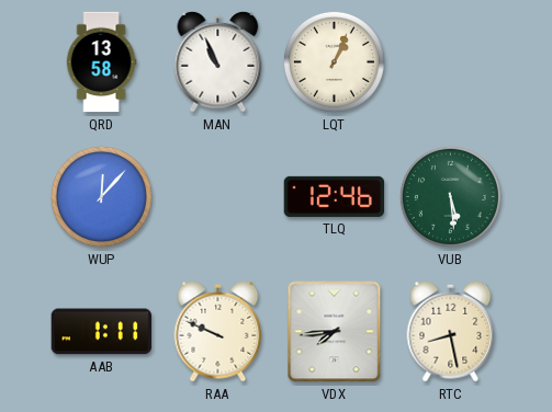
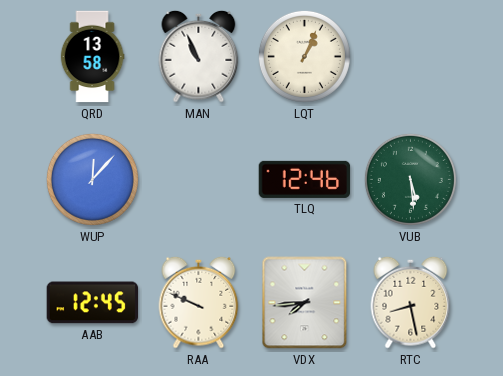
AAB: 1:11 -> 12:45
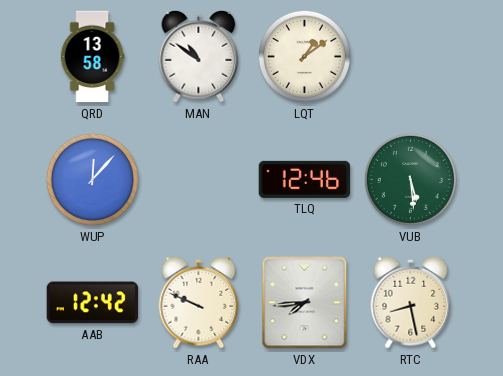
MAN: 10:56 -> 10:51
LQT: 1:04 -> 1:09
AAB: 12:45 -> 12:42
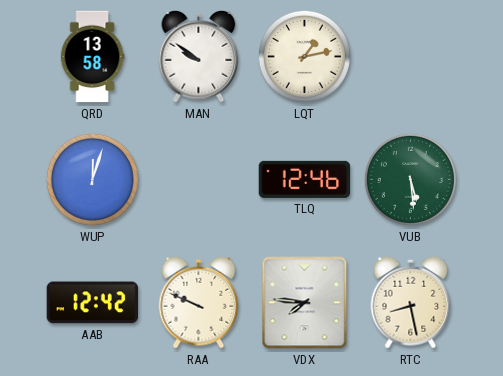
MAN: 10:51 -> 9:51
LQT: 1:09 -> 1:13
WUP: 12:07 -> 12:03
VDX: 7:44 -> 7:46
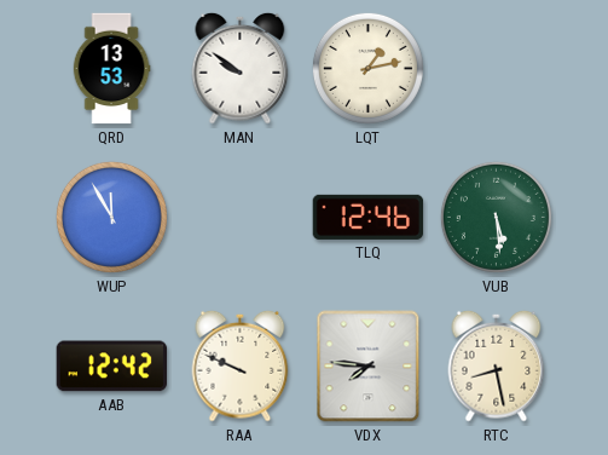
QRD: 13:58 -> 13:53
WUP: 12:03 -> 11:55
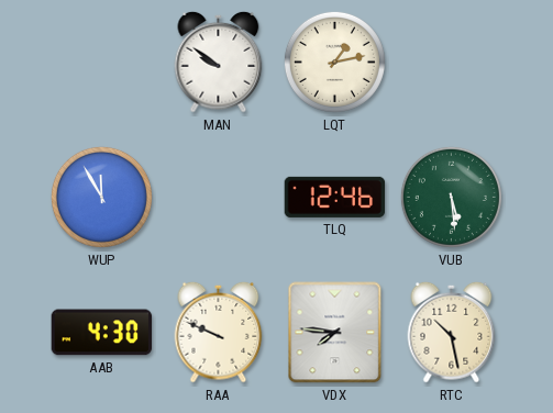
QRD: 13:53 -> none
AAB: 12:42 -> 4:30
RTC: 8:28 -> 10:28
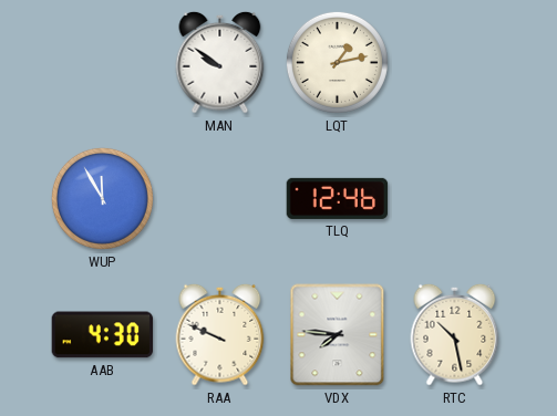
VUB: 5:29 -> none
